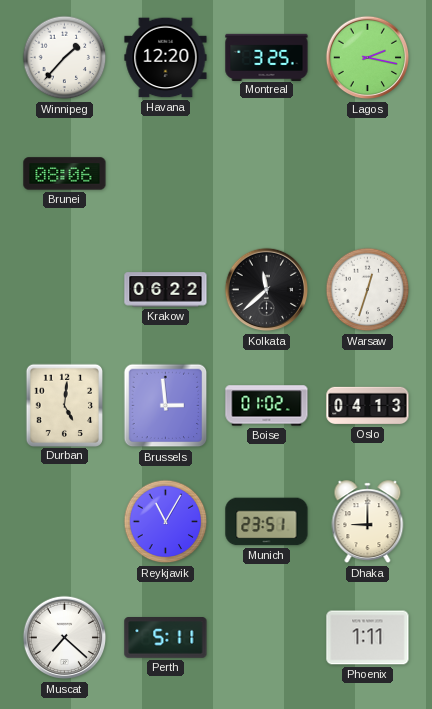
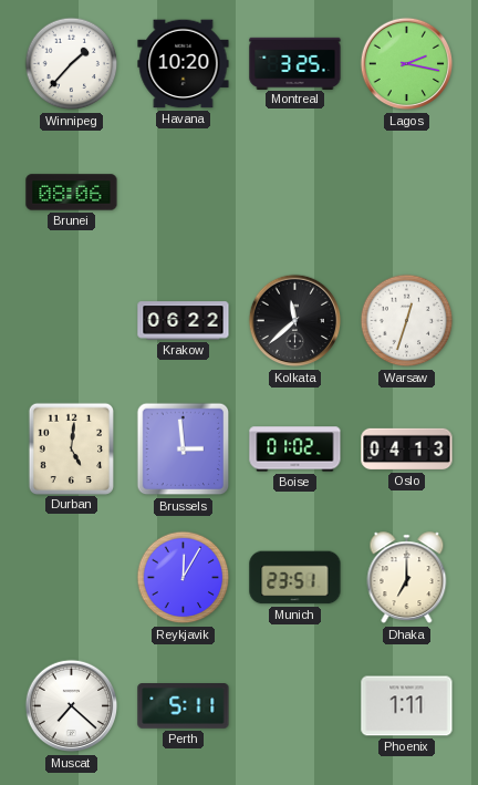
Havana: 12:20 -> 10:20
Reykjavik: 11:05 -> 12:05
Dhaka: 9:00 -> 7:00
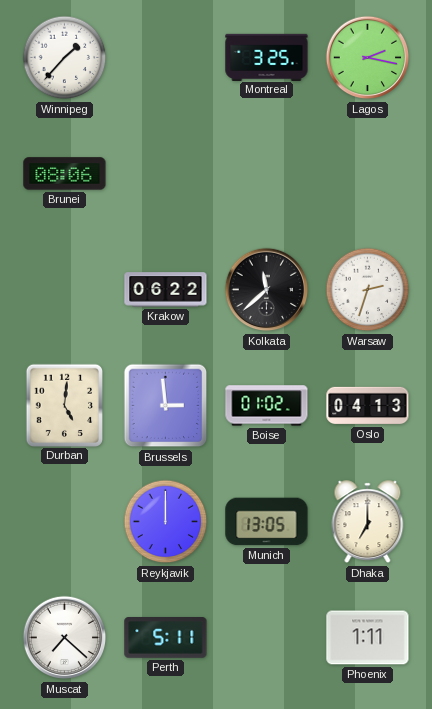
Havana: 10:20 -> none
Warsaw: 12:33 -> 2:33
Reykjavik: 12:05 -> 12:00
Munich: 23:51 -> 13:05
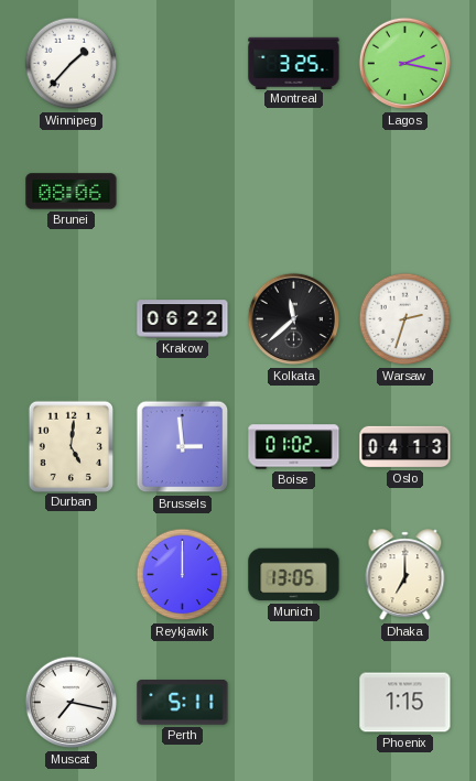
Muscat: 7:22 -> 7:17
Phoenix: 1:11 -> 1:15
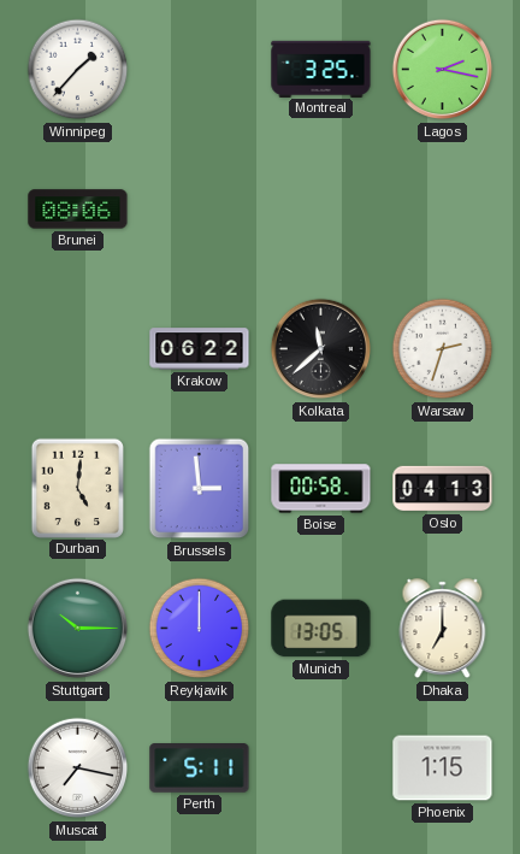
Boise: 01:02 -> 00:58
Stuttgart: none -> 10:15
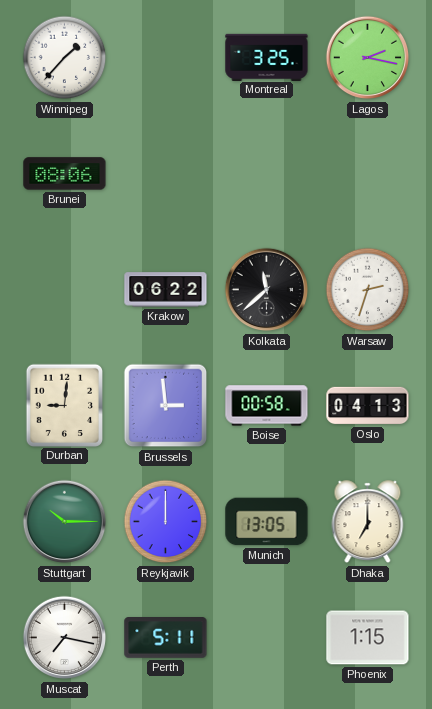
Durban: 5:01 -> 9:01
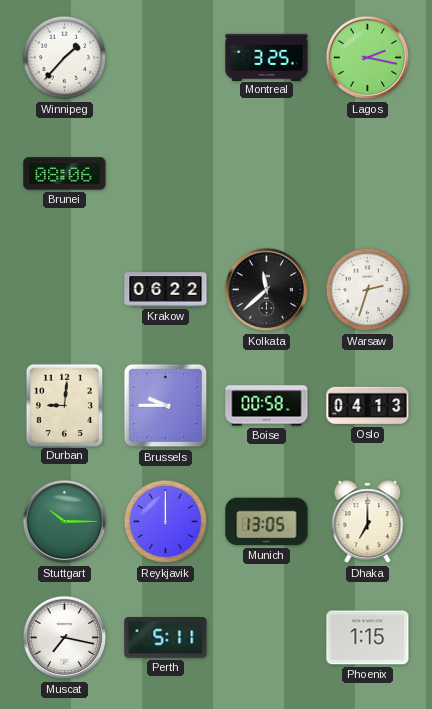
Brussels: 2:59 -> 9:45
